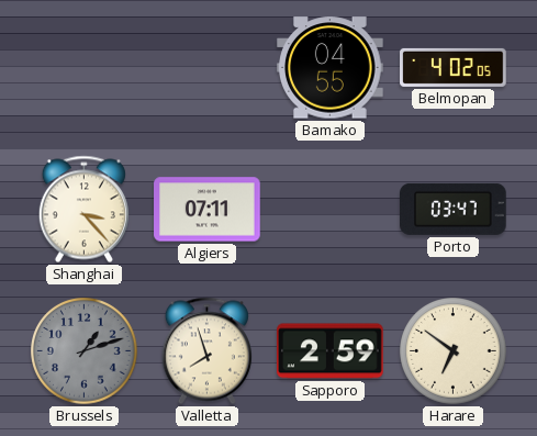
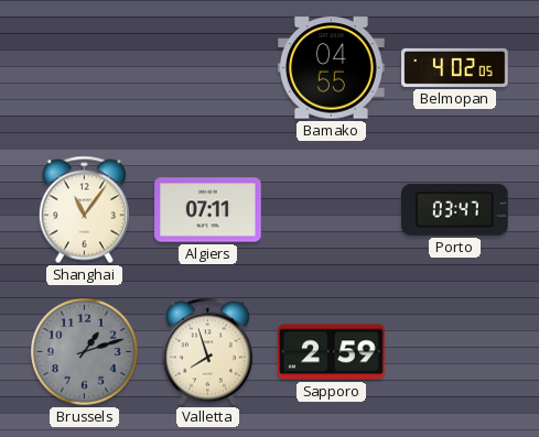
Shanghai: 3:23 -> 11:06
Harare: 6:51 -> none
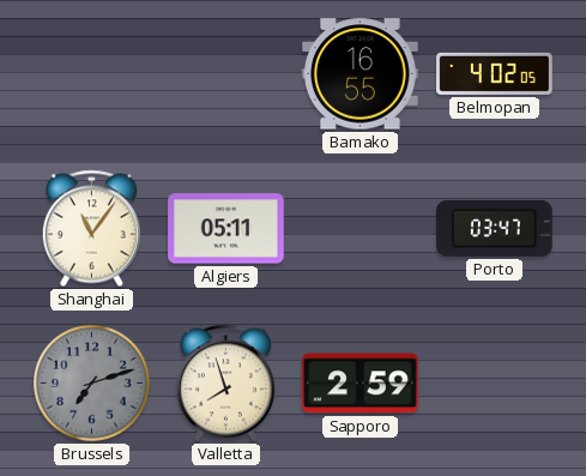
Bamako: 04:55 -> 16:55
Algiers: 07:11 -> 05:11
Brussels: 1:12 -> 7:12
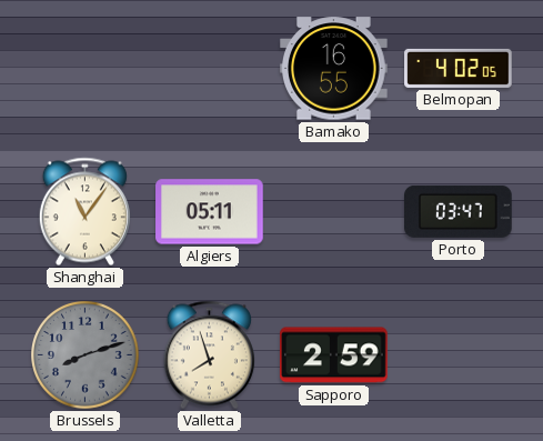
Brussels: 7:12 -> 8:12
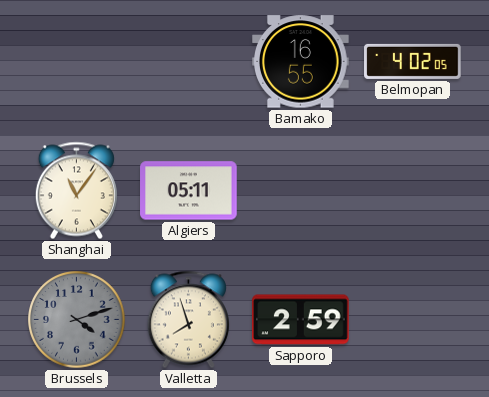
Porto: 03:47 -> none
Brussels: 8:12 -> 4:12
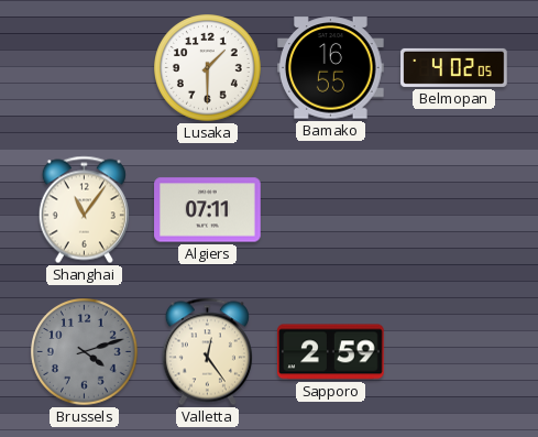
Lusaka: none -> 1:30
Algiers: 05:11 -> 07:11
Valletta: 7:57 -> 12:24
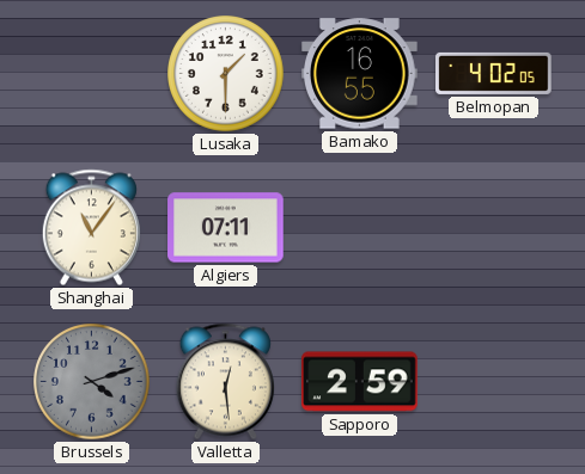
Valletta: 12:24 -> 12:29
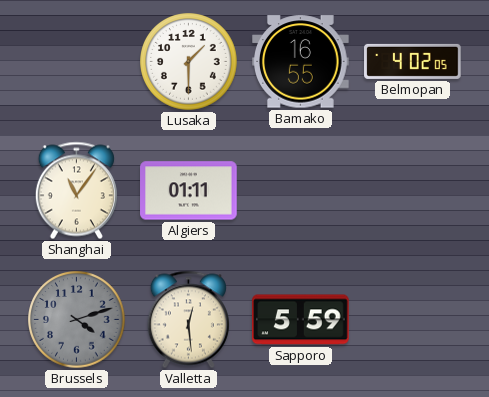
Algiers: 07:11 -> 01:11
Sapporo: 2:59 -> 5:59
